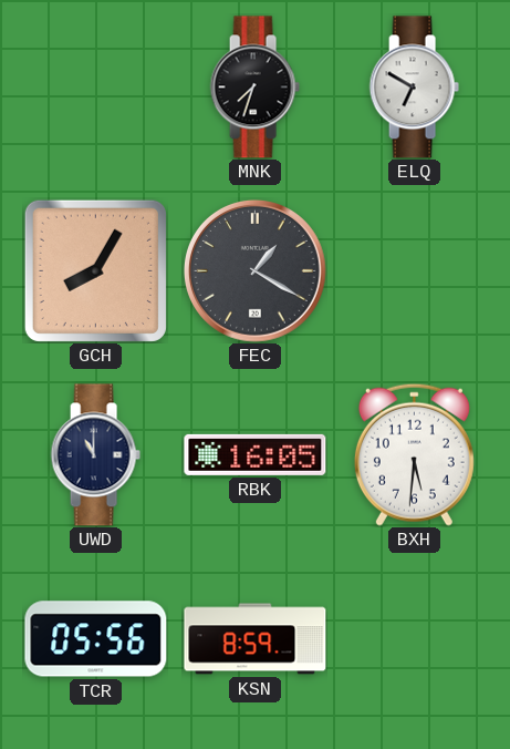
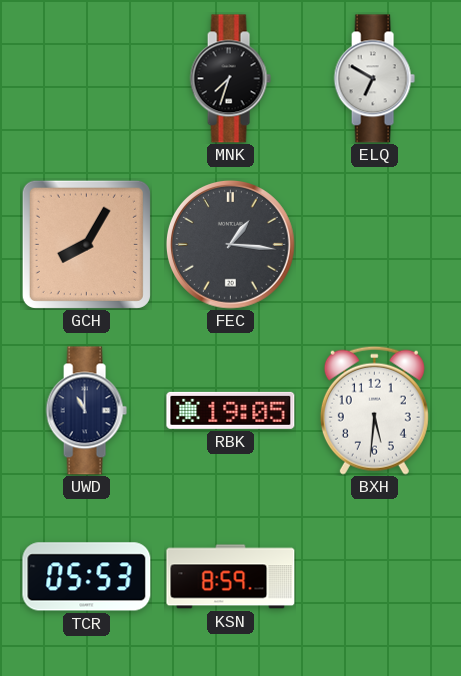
FEC: 1:20 -> 1:16
RBK: 16:05 -> 19:05
TCR: 05:56 -> 05:53
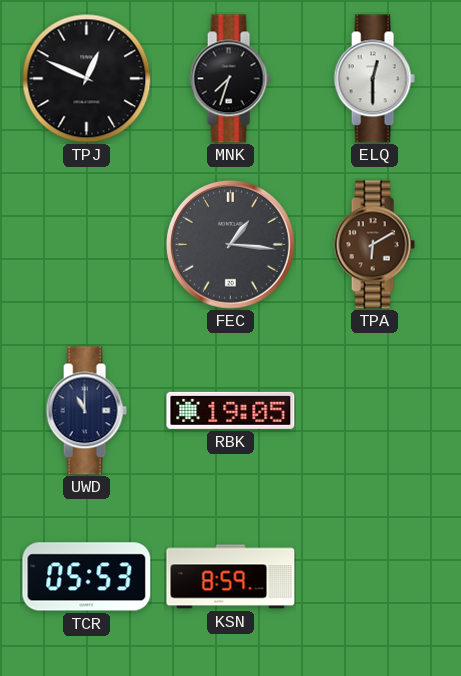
TPJ: none -> 12:49
ELQ: 6:50 -> 12:30
GCH: 8:05 -> none
TPA: none -> 6:10
BXH: 5:31 -> none
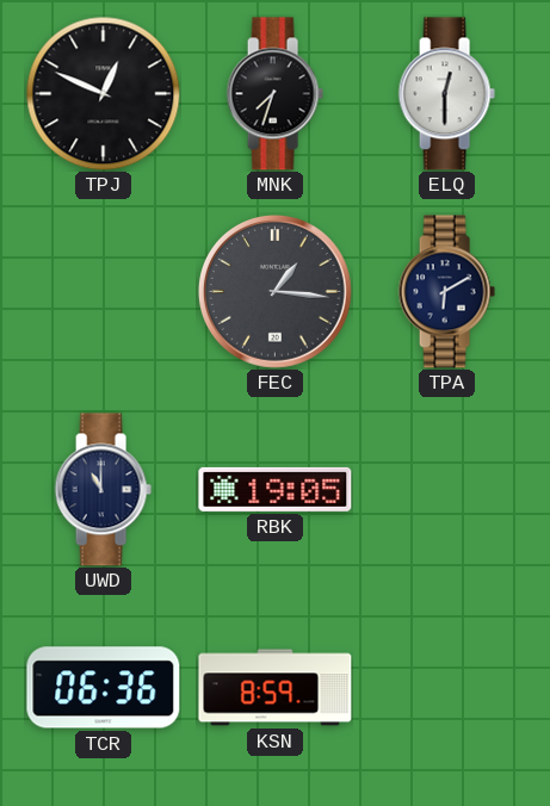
TPA dial: brown -> navy
TCR: 05:53 -> 06:36
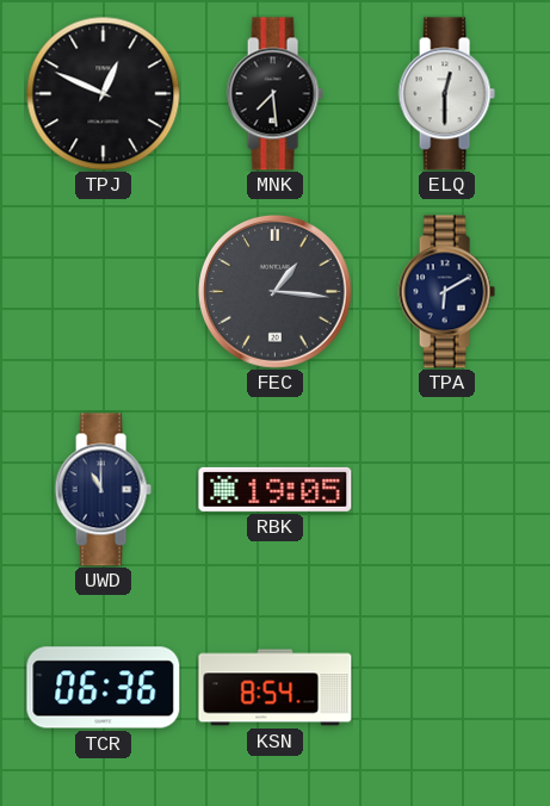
MNK: 7:33 -> 7:29
KSN: 8:59 -> 8:54
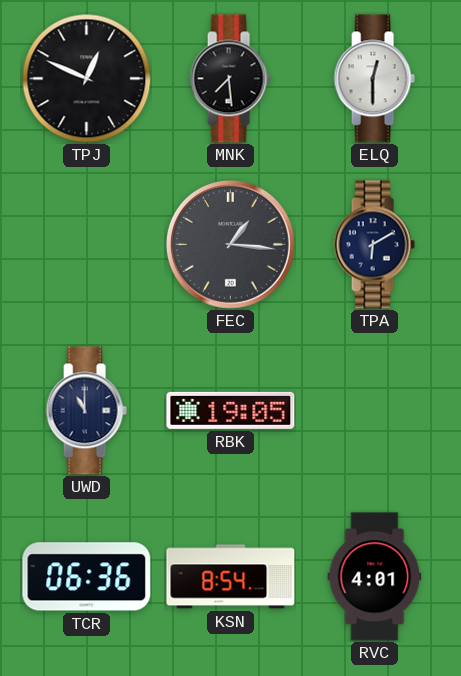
RVC: none -> 4:01
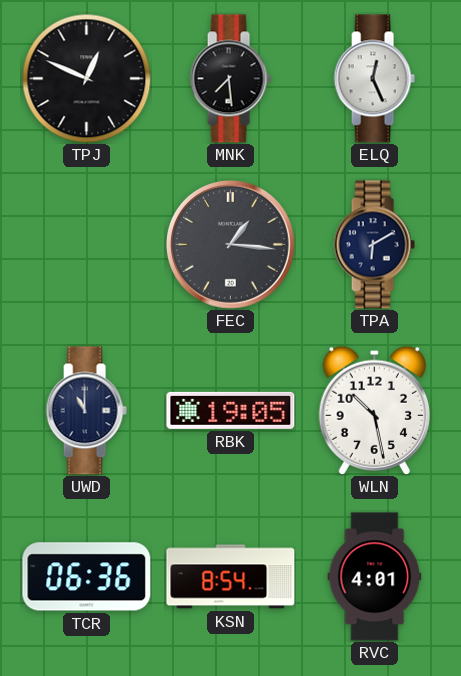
ELQ: 12:30 -> 12:26
WLN: none -> 10:28
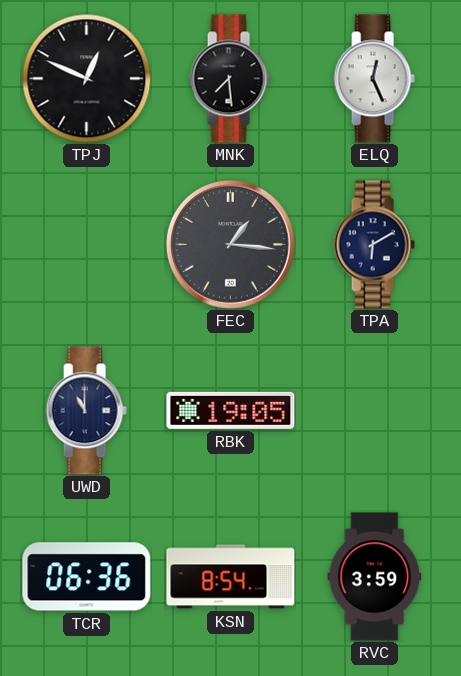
WLN: 10:28 -> none
RVC: 4:01 -> 3:59
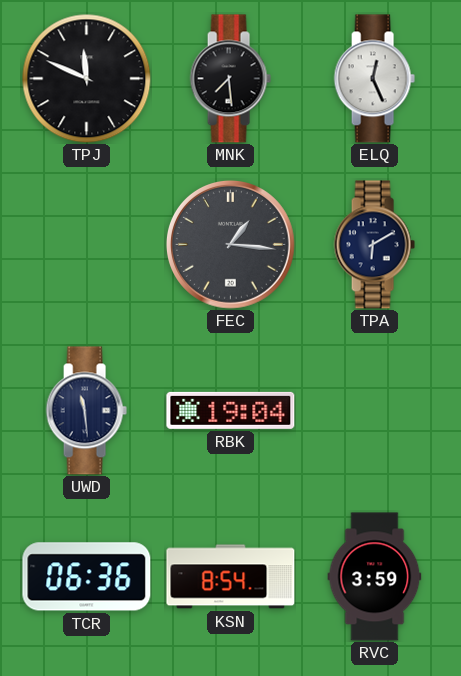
TPJ: 12:49 -> 11:49
UWD: 11:00 -> 11:29
RBK: 19:05 -> 19:04
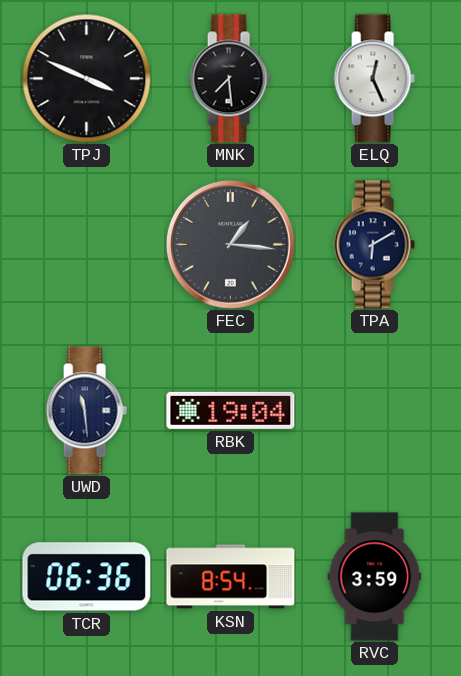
TPJ: 11:49 -> 3:49
